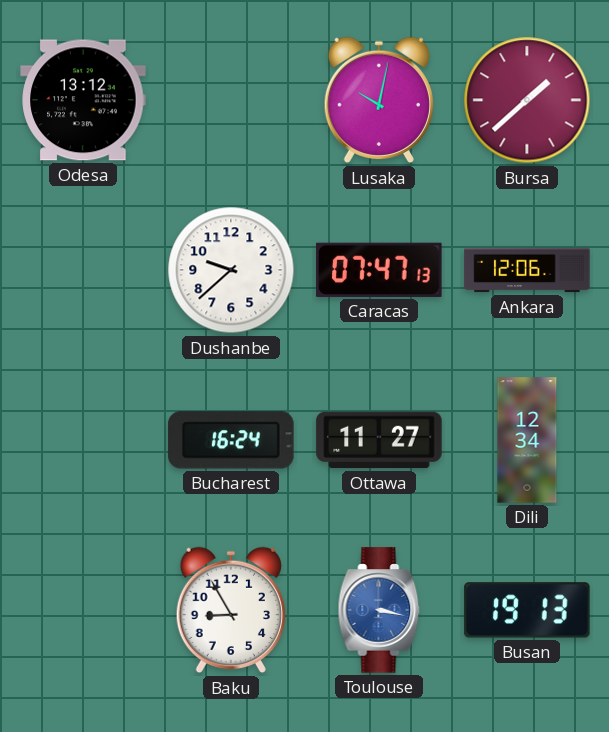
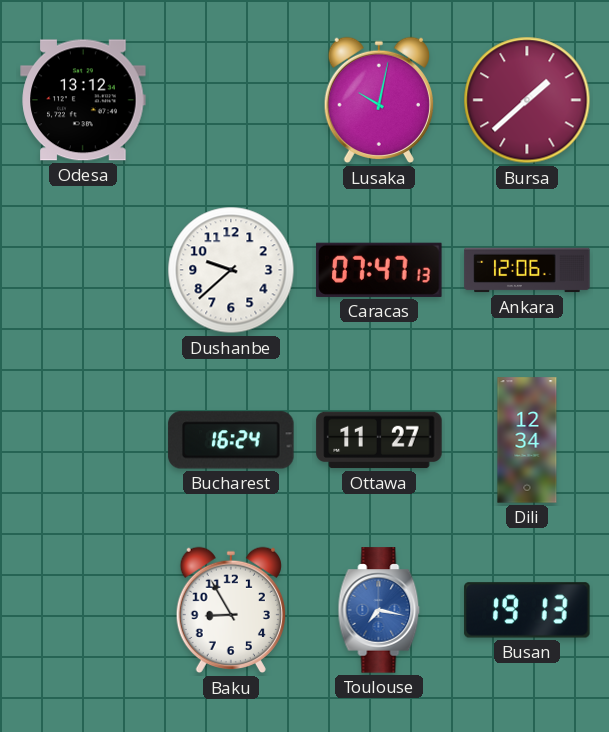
Toulouse: 3:17 -> 7:17
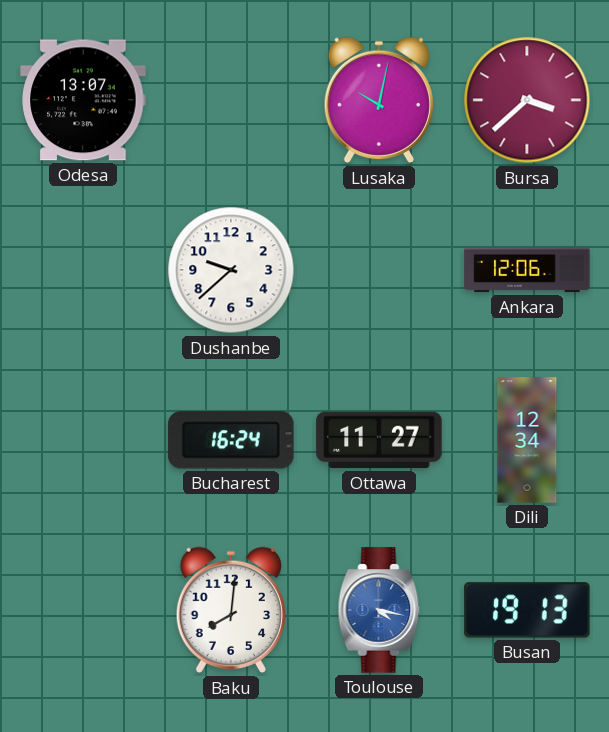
Odesa: 13:12 -> 13:07
Bursa: 1:38 -> 3:38
Caracas: 07:47 -> none
Baku: 8:55 -> 8:01
Toulouse: 7:17 -> 4:17
